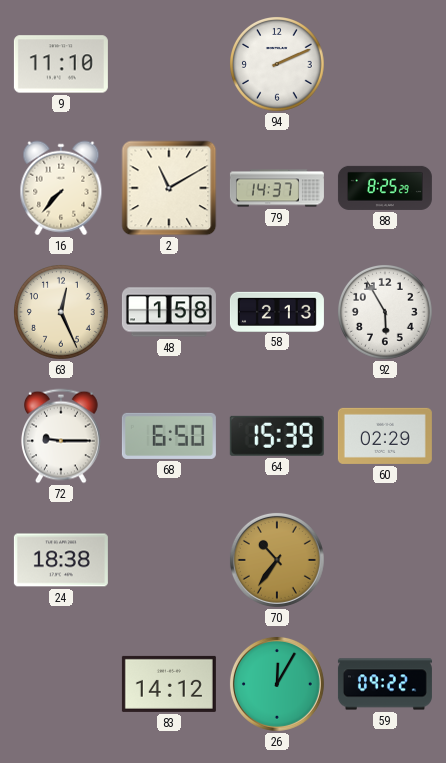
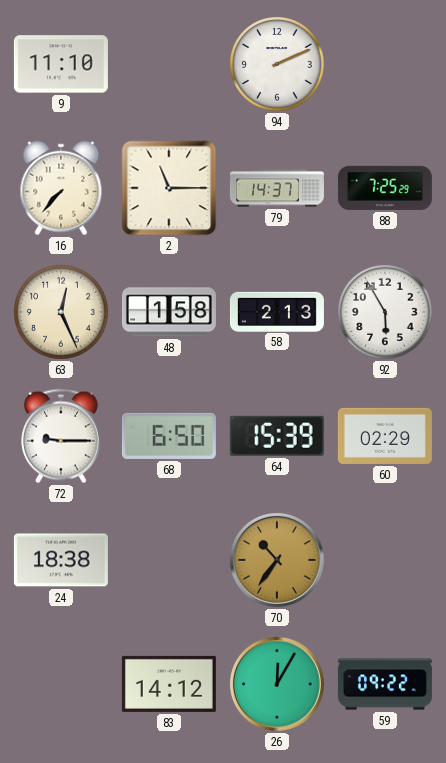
2: 11:10 -> 11:15
88: 8:25 -> 7:25
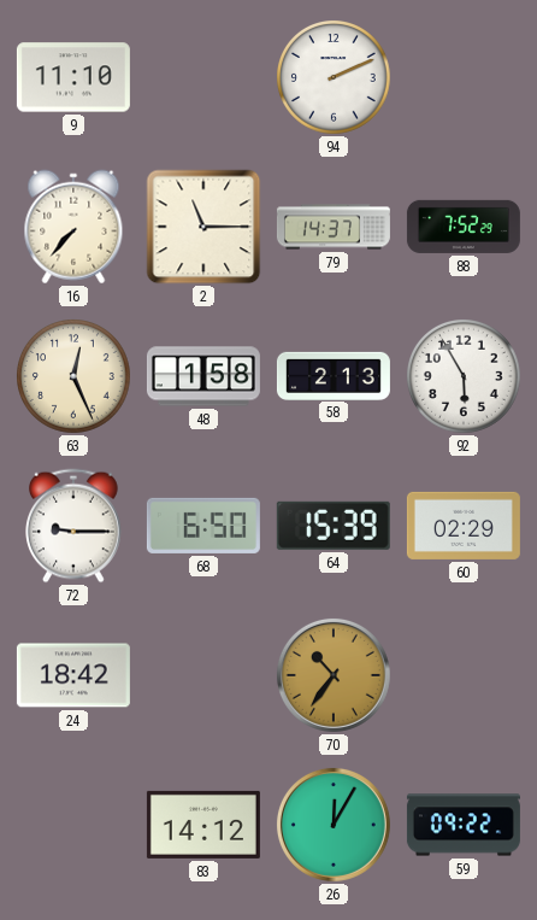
88: 7:25 -> 7:52
24: 18:38 -> 18:42
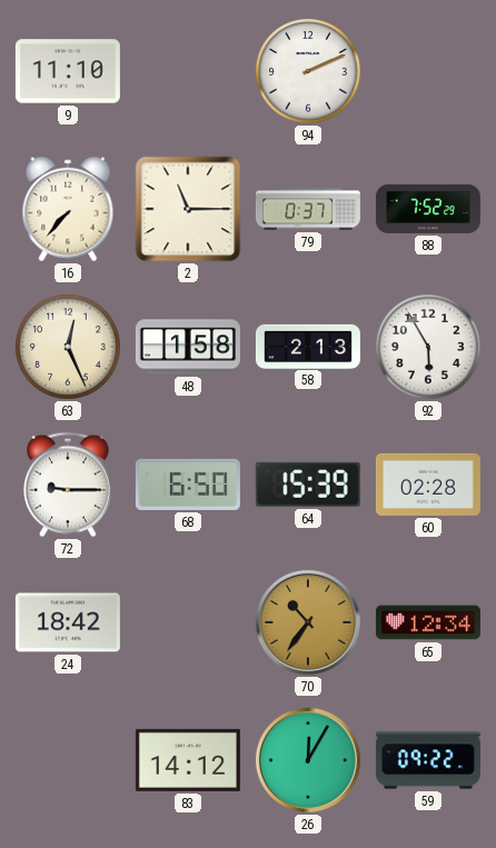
79: 14:37 -> 0:37
60: 02:29 -> 02:28
65: none -> 12:34
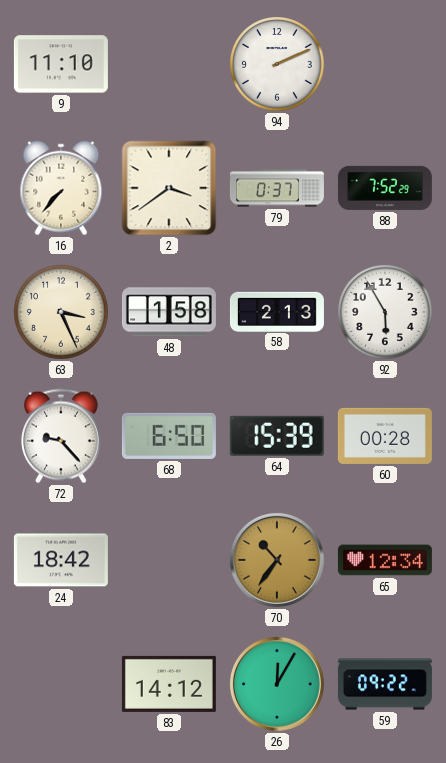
2: 11:15 -> 3:39
63: 12:26 -> 3:26
72: 9:15 -> 9:23
60: 02:28 -> 00:28
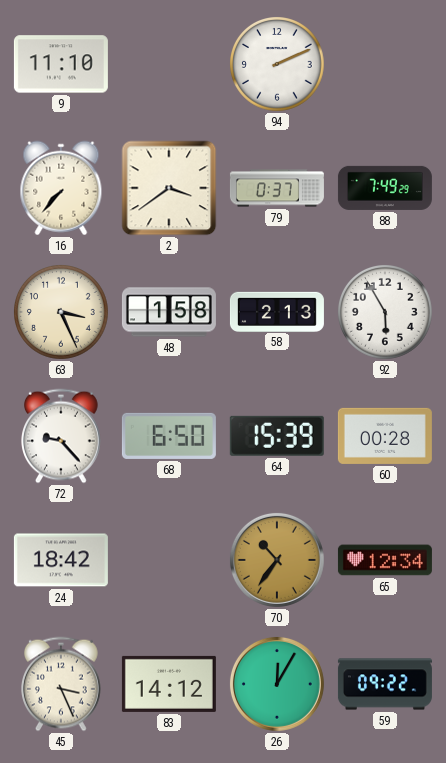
88: 7:52 -> 7:49
45: none -> 3:26
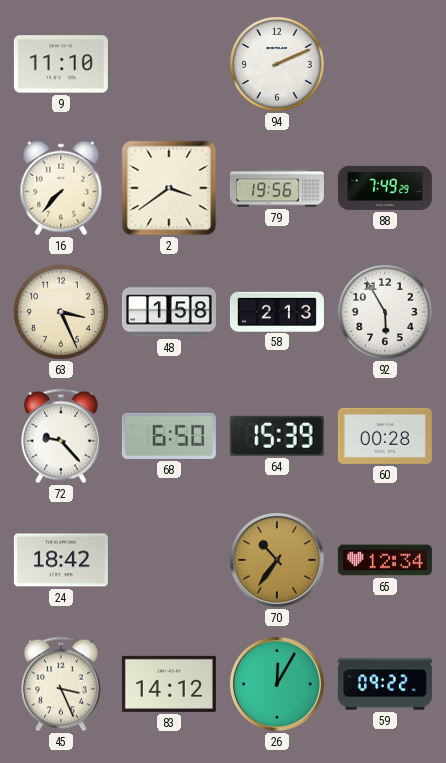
79: 0:37 -> 19:56
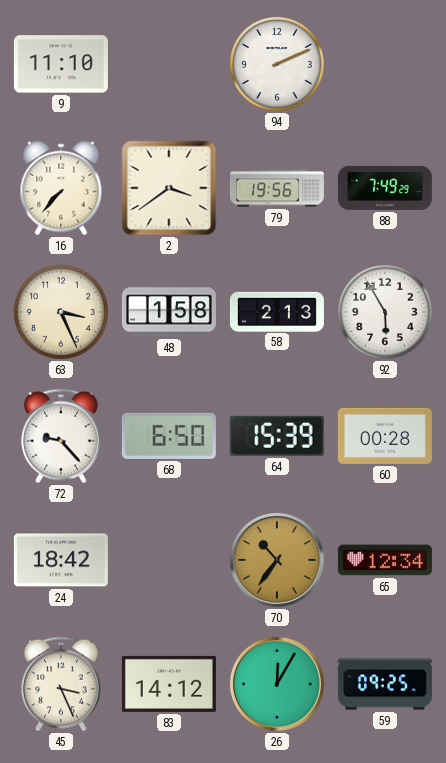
59: 09:22 -> 09:25
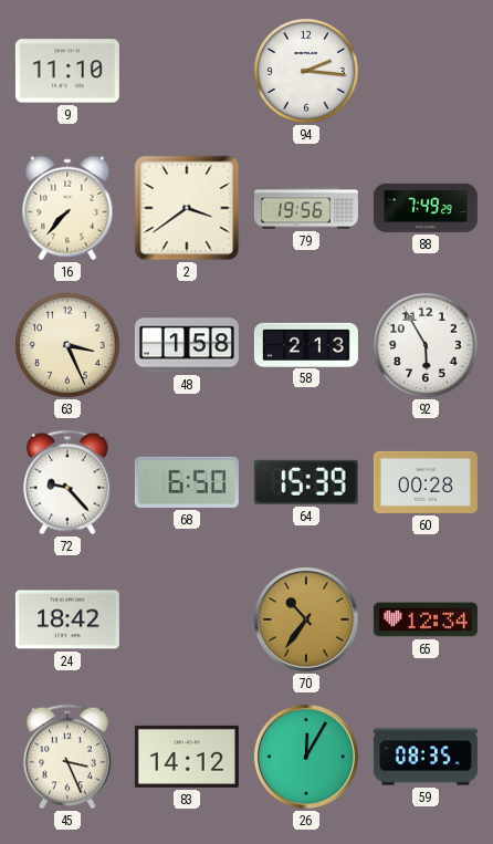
94: 2:11 -> 2:16
59: 09:25 -> 08:35
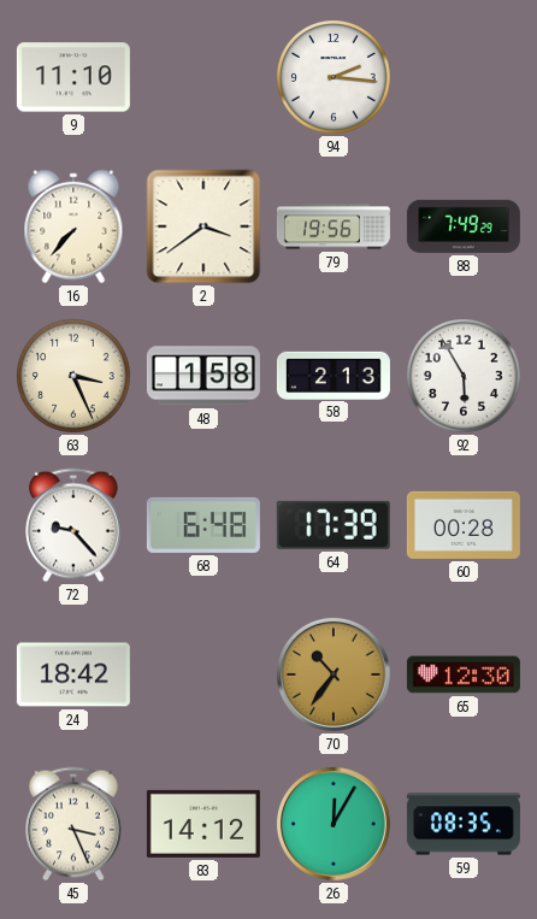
68: 6:50 -> 6:48
64: 15:39 -> 17:39
65: 12:34 -> 12:30
